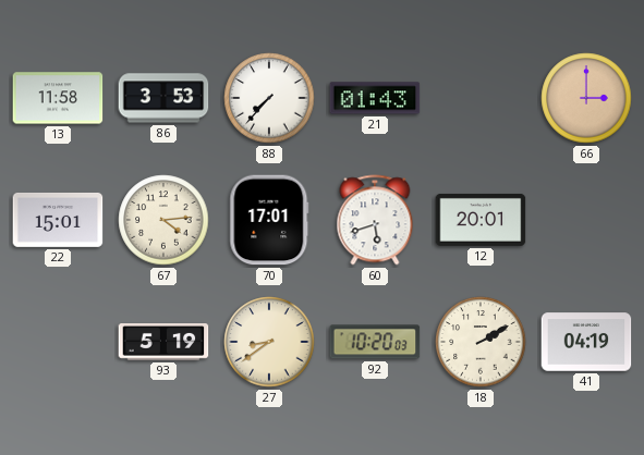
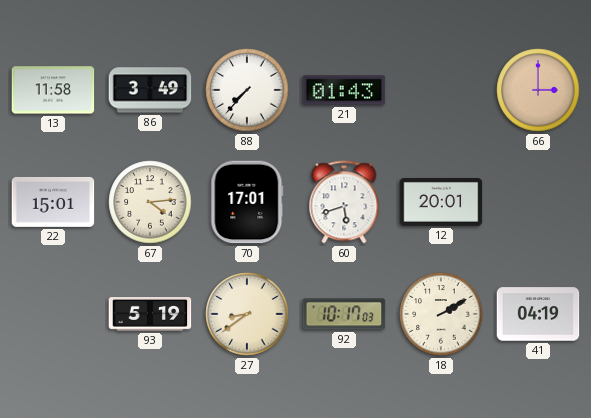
86: 3:53 -> 3:49
92: 10:20 -> 10:17
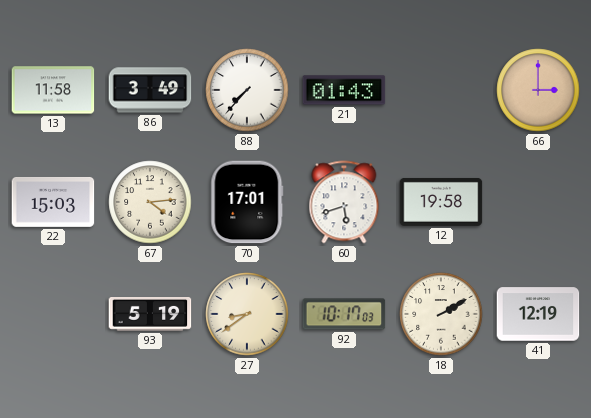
22: 15:01 -> 15:03
12: 20:01 -> 19:58
41: 04:19 -> 12:19
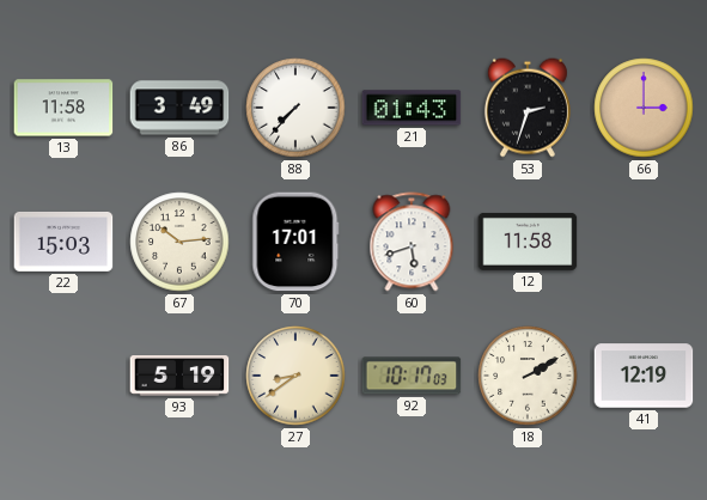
53: none -> 2:33
67: 4:14 -> 10:14
12: 19:58 -> 11:58
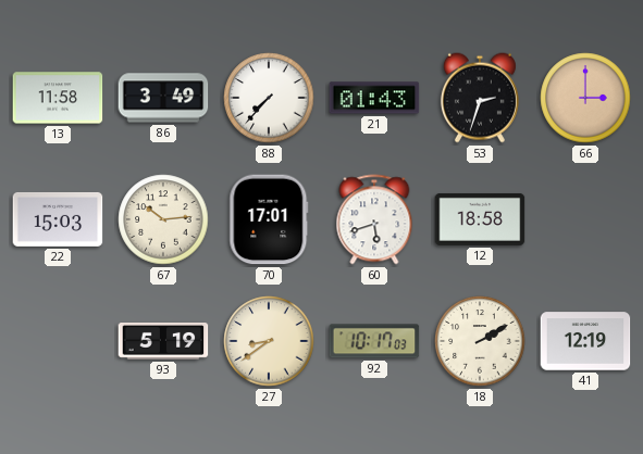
12: 11:58 -> 18:58
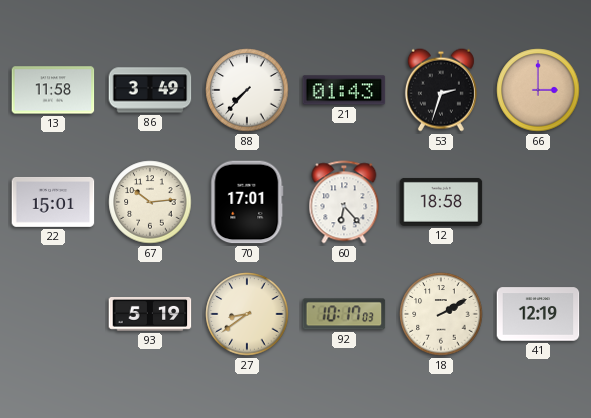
22: 15:03 -> 15:01
60: 5:42 -> 6:23
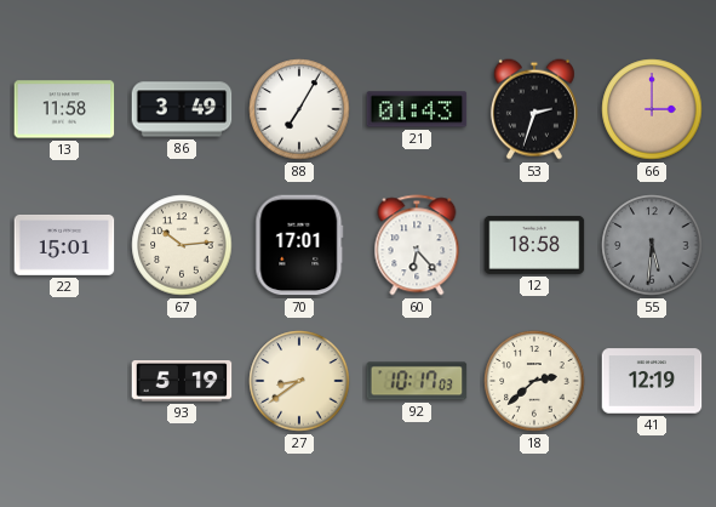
88: 7:37 -> 7:05
55: none -> 5:31
18: 2:10 -> 2:38
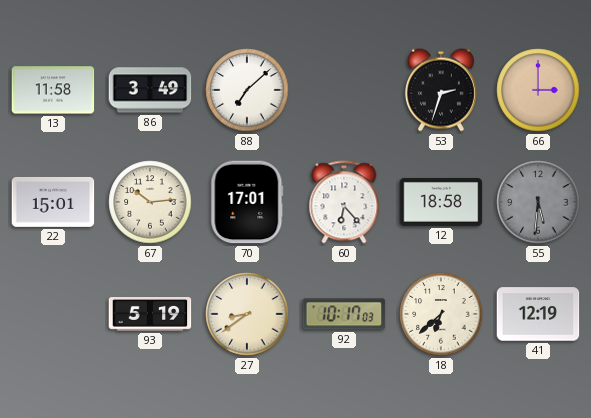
88: 7:05 -> 7:08
21: 01:43 -> none
18: 2:38 -> 6:38
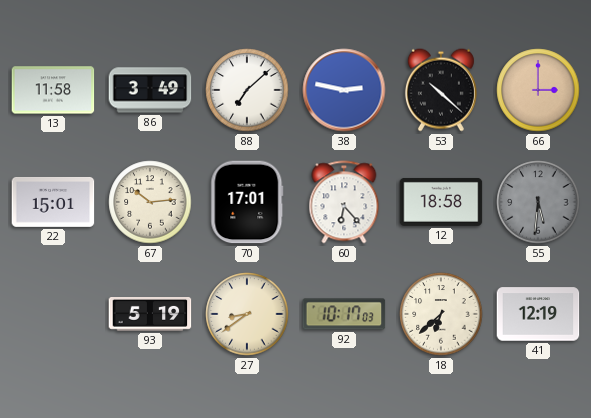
38: none -> 2:47
53: 2:33 -> 10:22
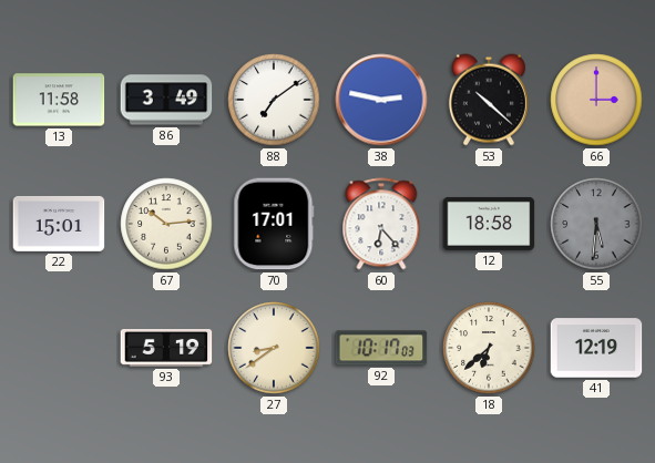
88: 7:08 -> 7:09
